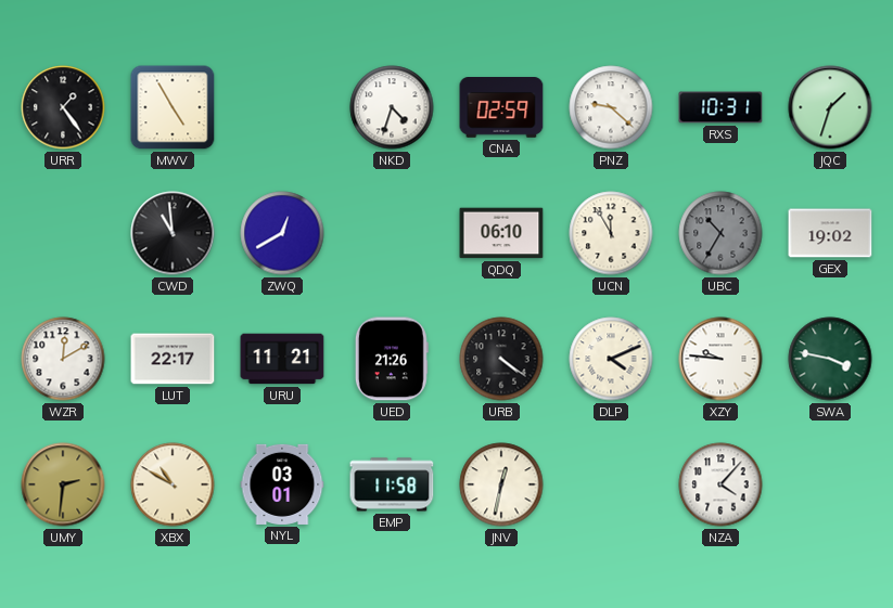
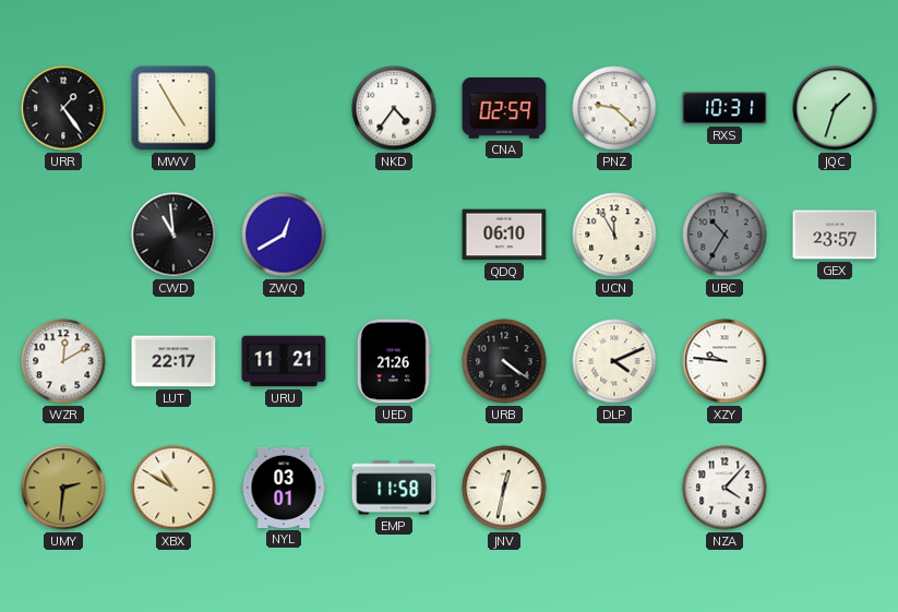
NKD: 4:33 -> 4:36
GEX: 19:02 -> 23:57
SWA: 3:47 -> none
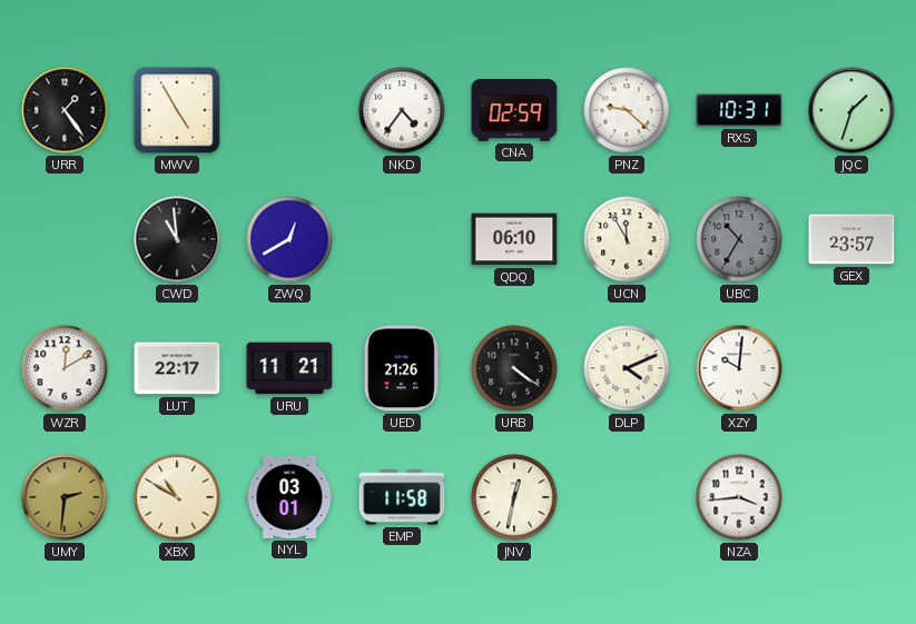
XZY: 9:46 -> 10:01
NZA: 4:07 -> 3:44
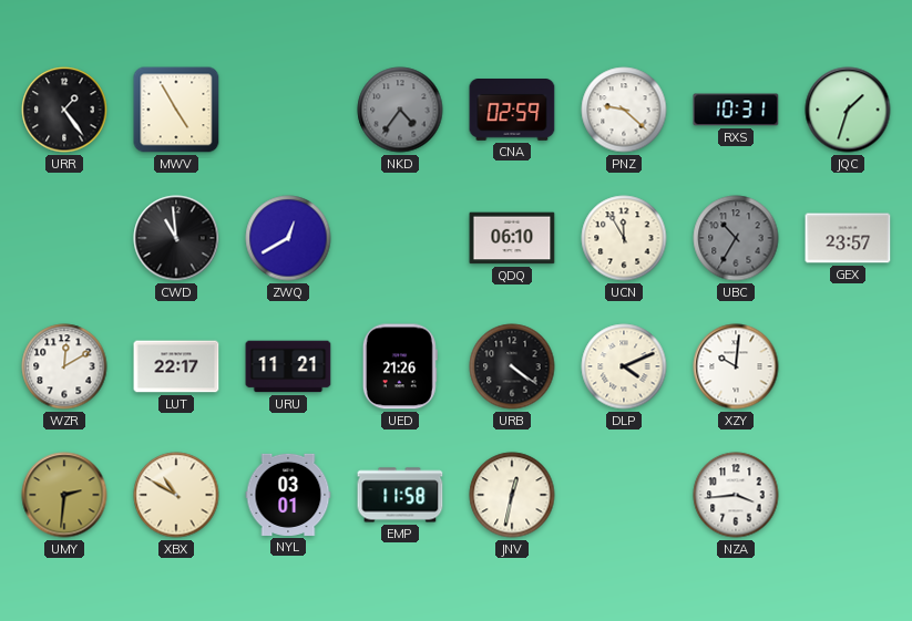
NKD dial: white -> grey
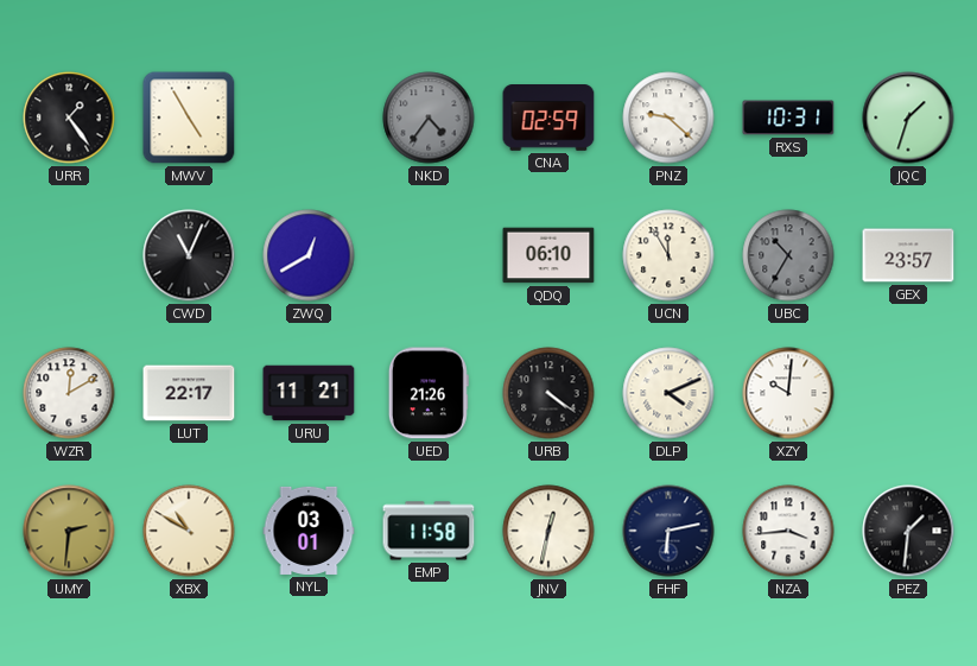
CWD: 10:59 -> 11:04
FHF: none -> 6:13
PEZ: none -> 1:31
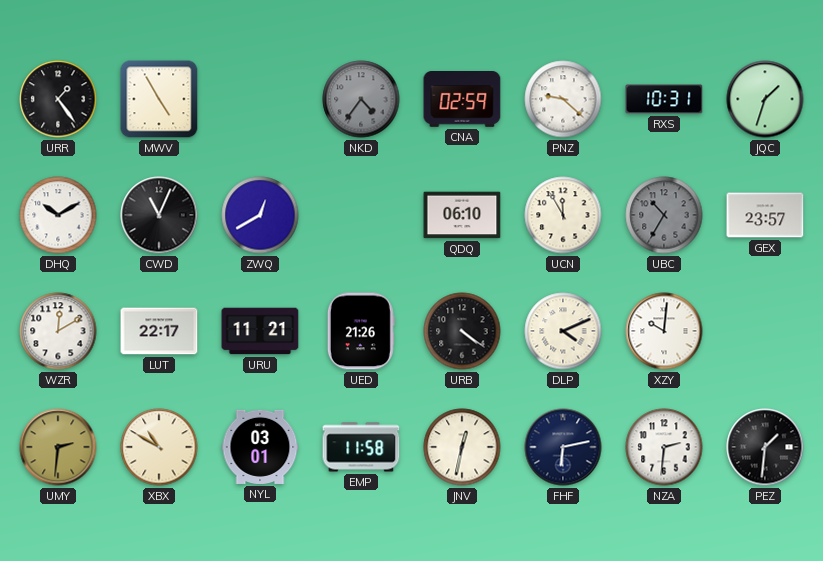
DHQ: none -> 10:10
NZA: 3:44 -> 2:31
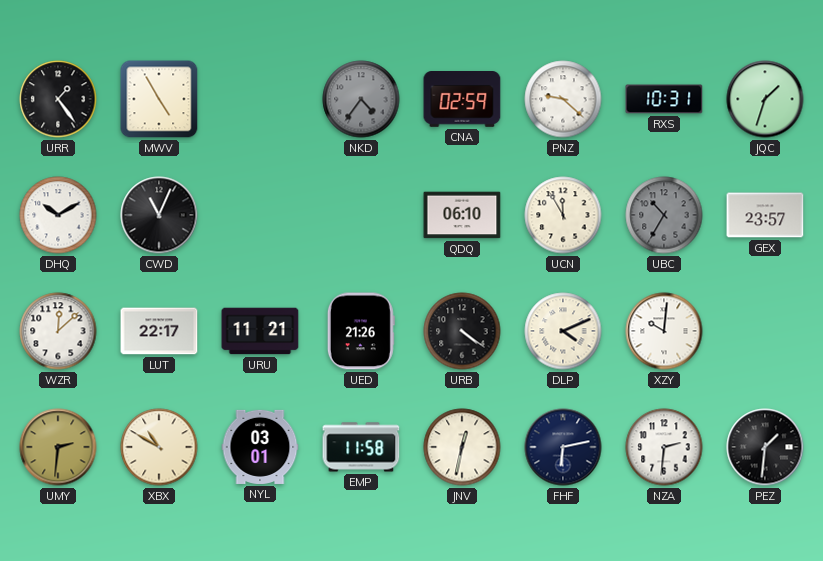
ZWQ: 12:40 -> none
WZR: 12:10 -> 12:08
